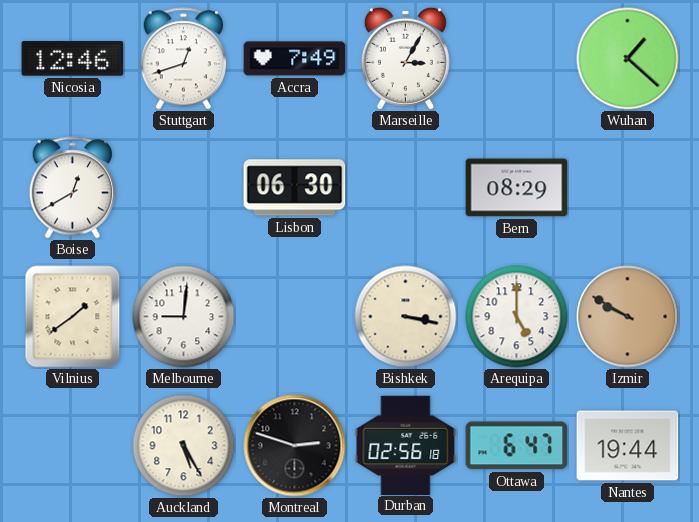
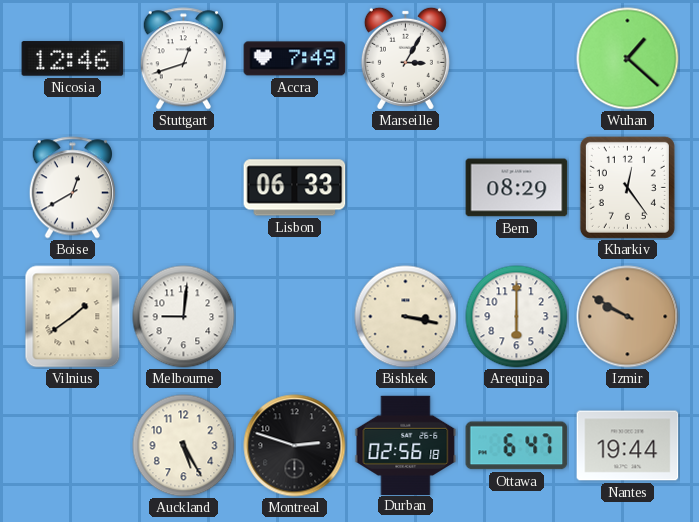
Lisbon: 06:30 -> 06:33
Kharkiv: none -> 12:24
Arequipa: 5:00 -> 6:00
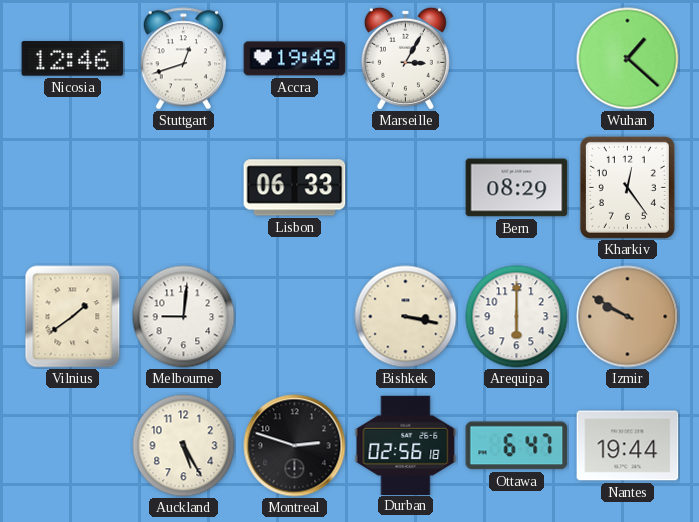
Accra: 7:49 -> 19:49
Boise: 12:40 -> none
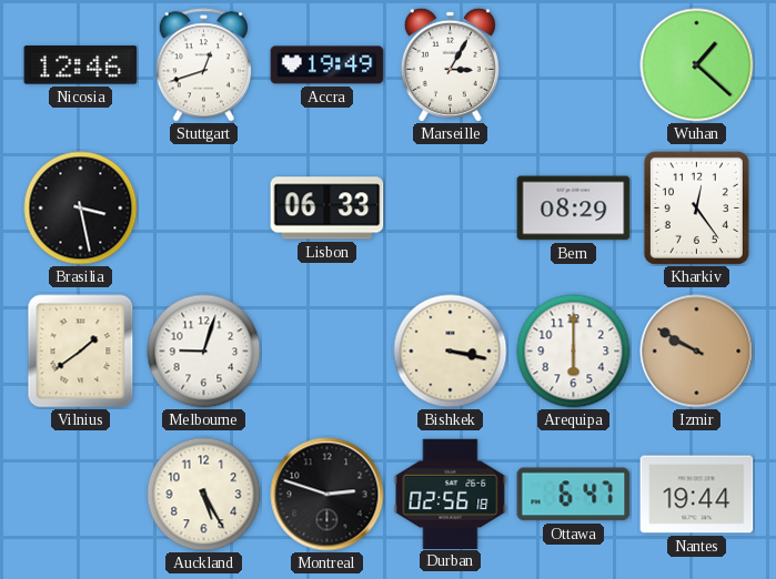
Brasilia: none -> 3:28
Melbourne: 9:01 -> 9:03
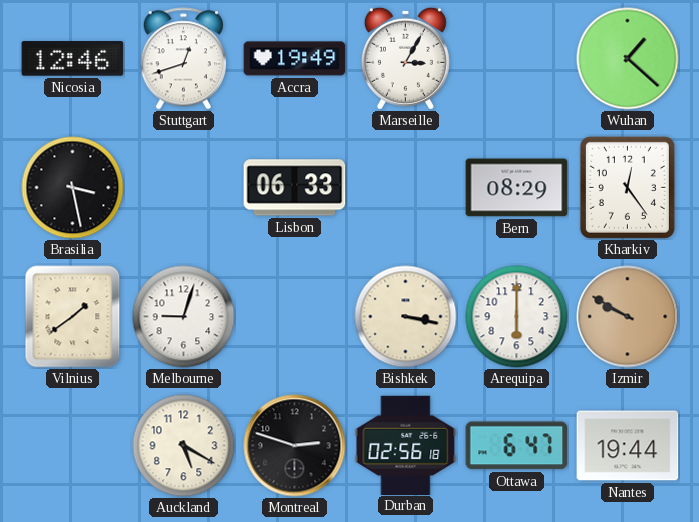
Auckland: 5:25 -> 5:20
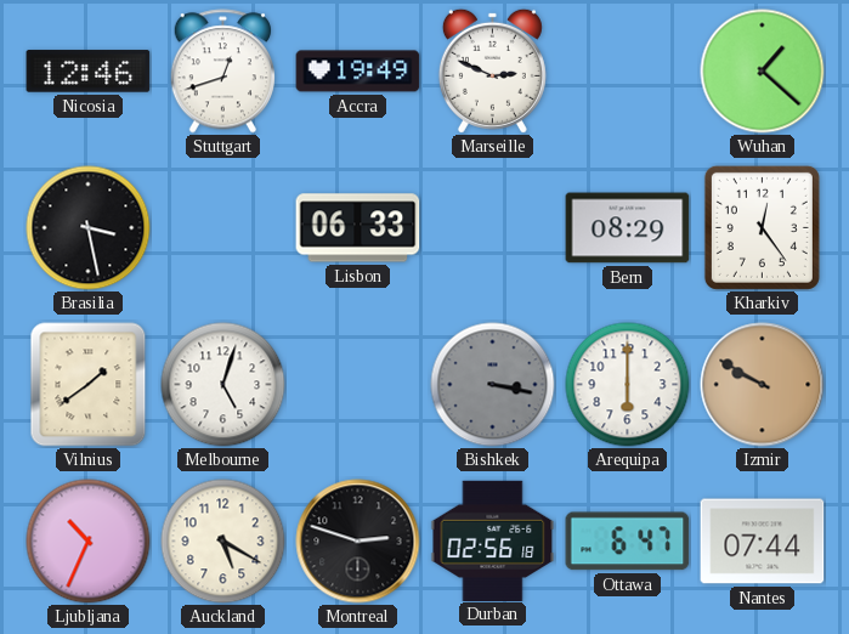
Marseille: 3:05 -> 2:49
Melbourne: 9:03 -> 5:03
Bishkek dial: cream -> grey
Ljubljana: none -> 10:34
Nantes: 19:44 -> 07:44
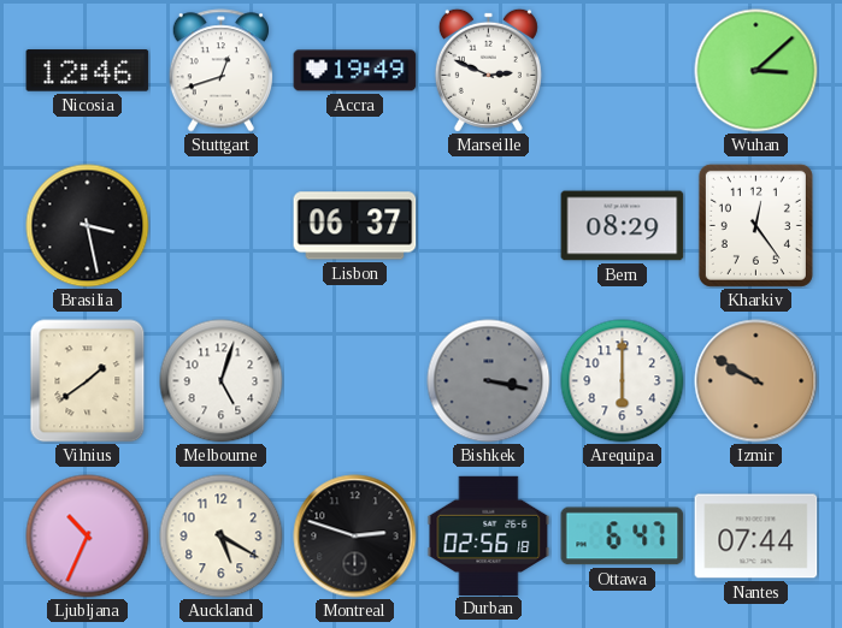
Wuhan: 1:22 -> 3:08
Lisbon: 06:33 -> 06:37
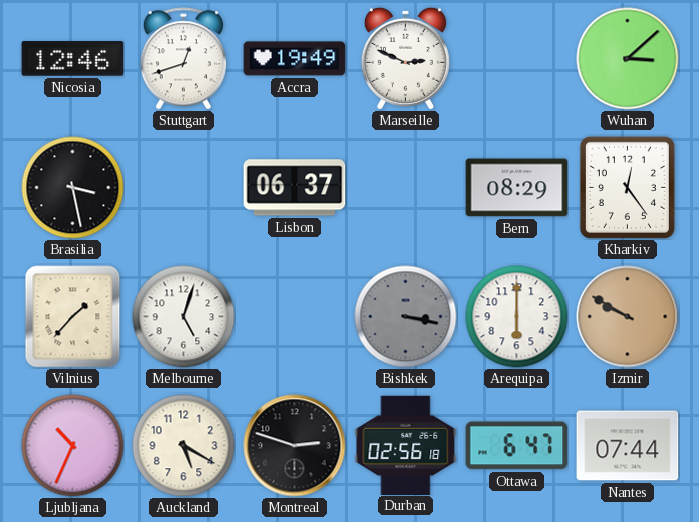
Vilnius: 1:39 -> 1:37
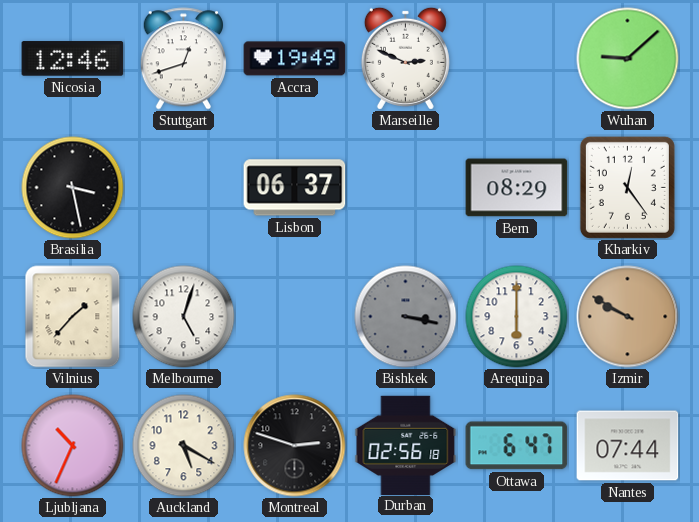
Wuhan: 3:08 -> 9:08
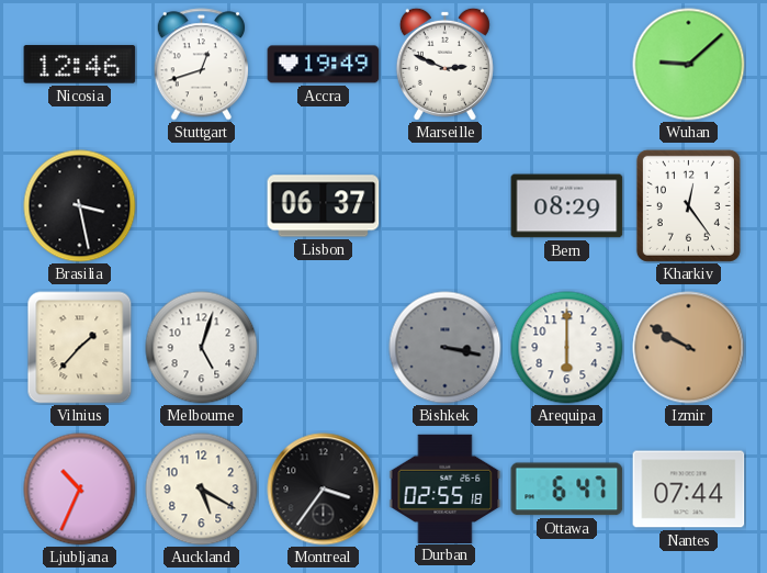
Montreal: 2:48 -> 3:36
Durban: 02:56 -> 02:55
